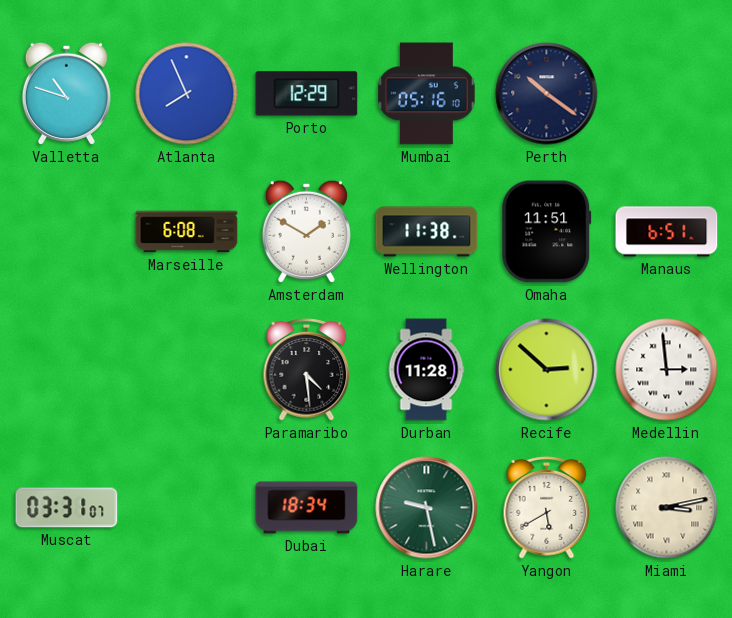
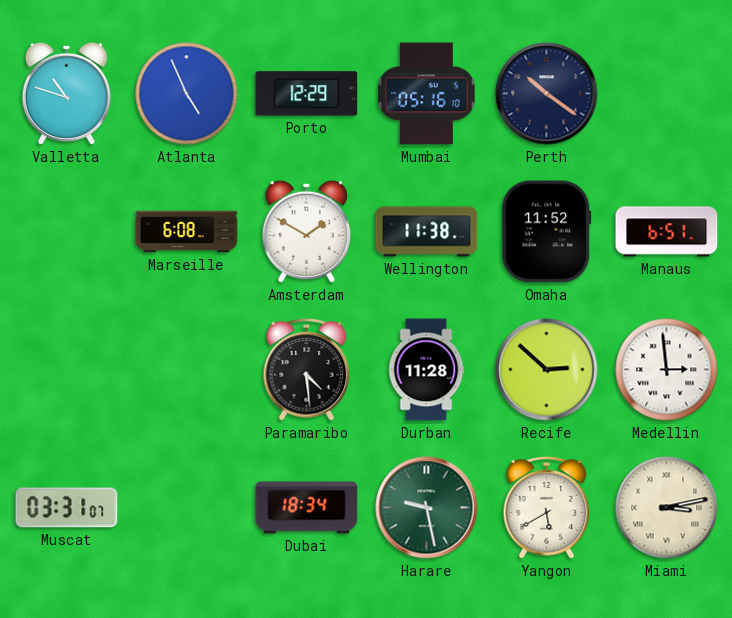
Atlanta: 7:56 -> 4:56
Omaha: 11:51 -> 11:52
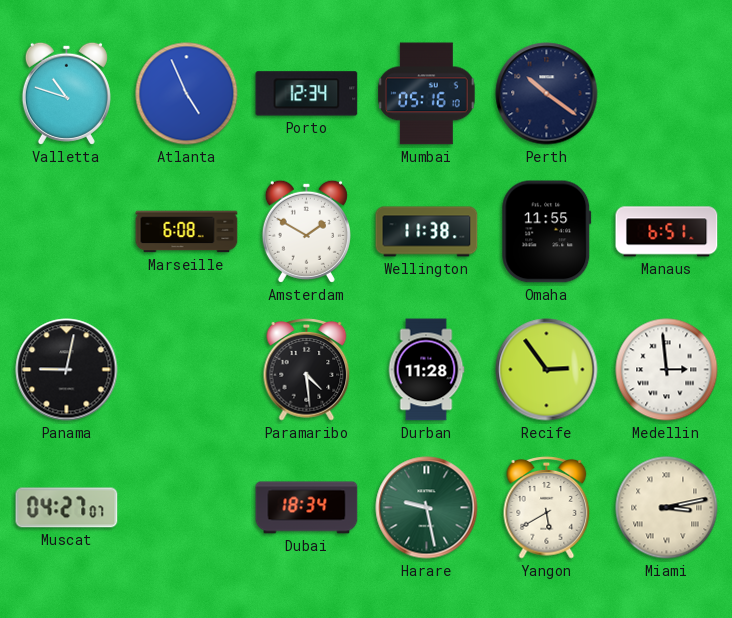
Porto: 12:29 -> 12:34
Omaha: 11:52 -> 11:55
Panama: none -> 9:02
Recife: 2:52 -> 2:54
Muscat: 03:31 -> 04:27
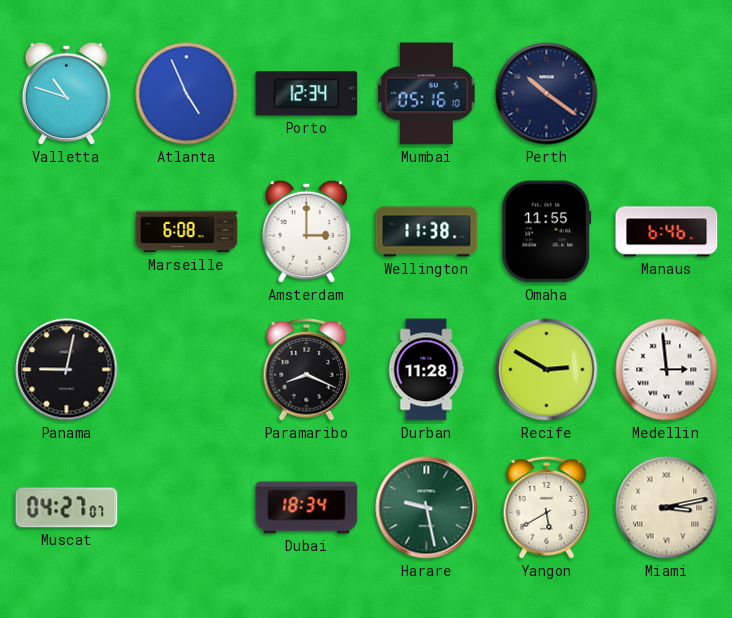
Amsterdam: 1:50 -> 3:00
Manaus: 6:51 -> 6:46
Paramaribo: 4:29 -> 8:19
Recife: 2:54 -> 2:50
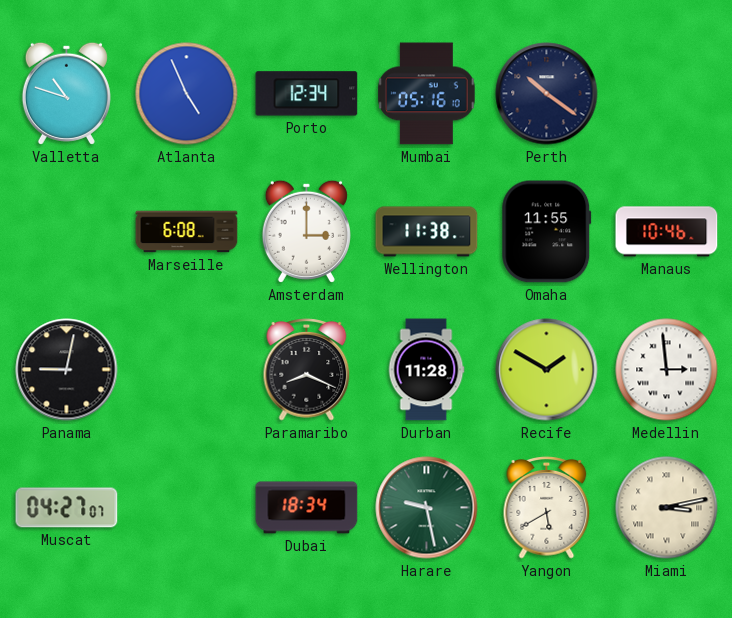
Manaus: 6:46 -> 10:46
Recife: 2:50 -> 1:50
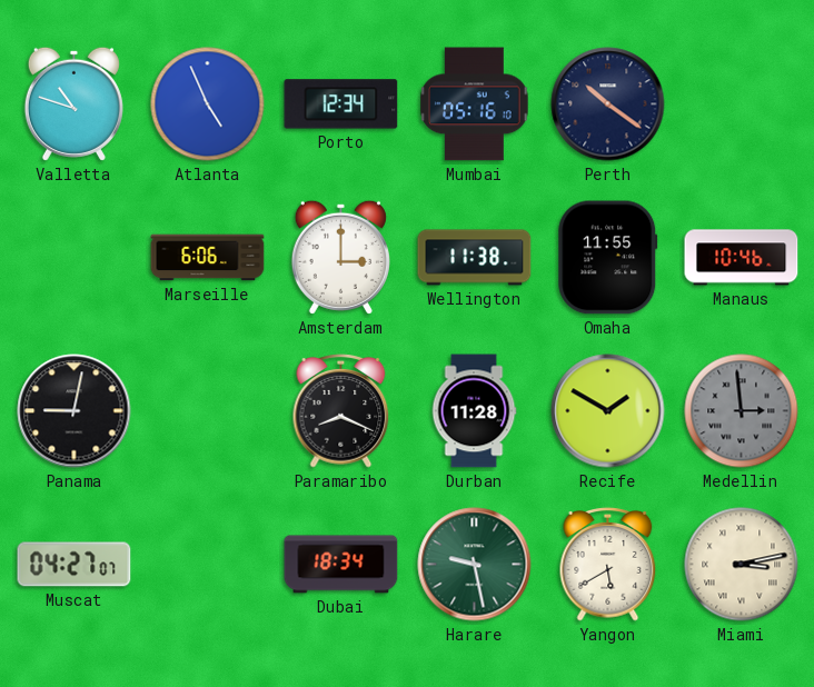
Marseille: 6:08 -> 6:06
Medellin dial: white -> grey
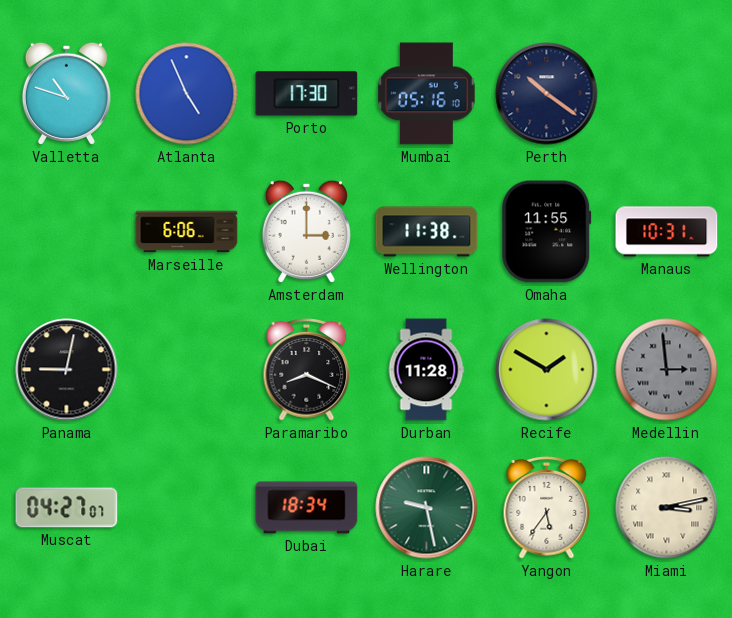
Porto: 12:34 -> 17:30
Manaus: 10:46 -> 10:31
Yangon: 5:40 -> 5:36
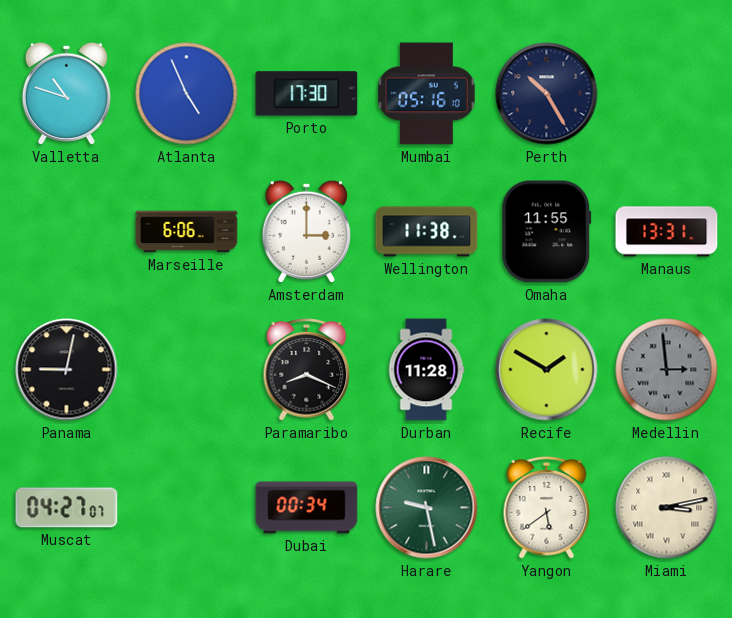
Perth: 10:21 -> 10:25
Manaus: 10:31 -> 13:31
Dubai: 18:34 -> 00:34
Yangon: 5:36 -> 5:39
